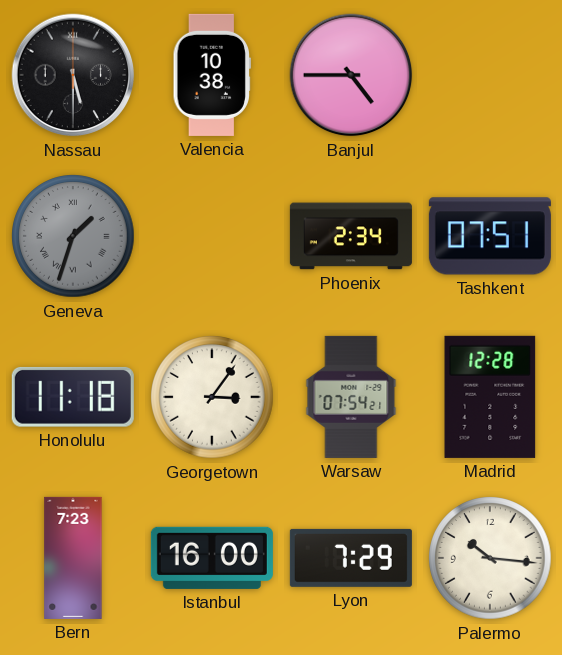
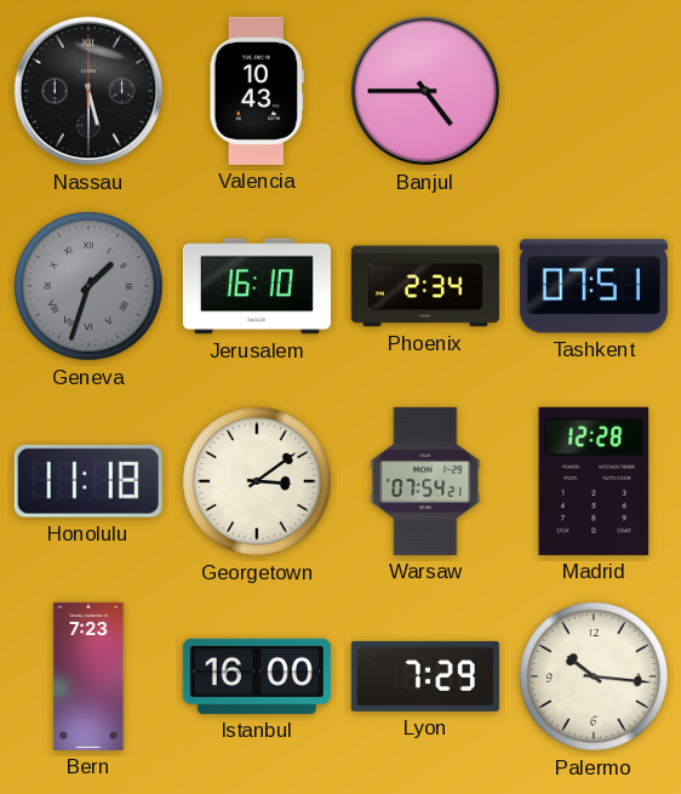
Valencia: 10:38 -> 10:43
Jerusalem: none -> 16:10
Georgetown: 3:06 -> 3:09
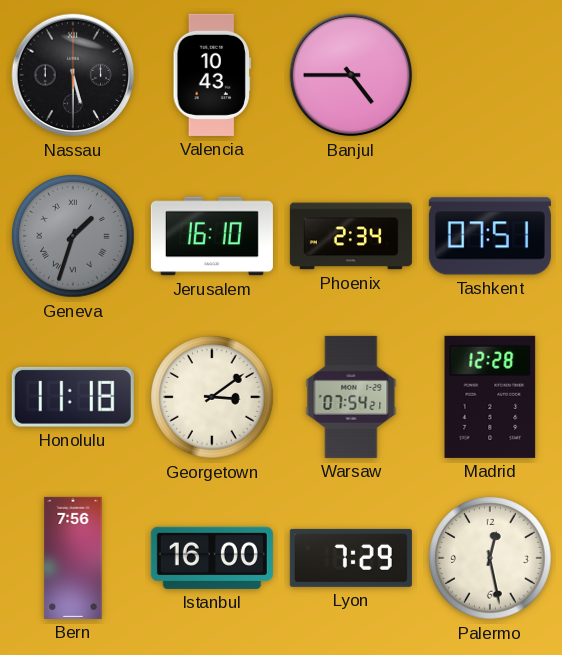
Bern: 7:23 -> 7:56
Palermo: 10:16 -> 12:28
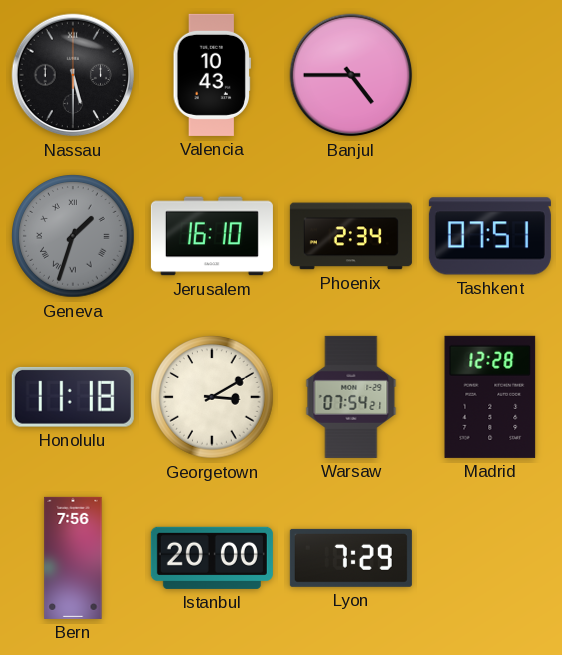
Georgetown: 3:09 -> 3:10
Istanbul: 16:00 -> 20:00
Palermo: 12:28 -> none
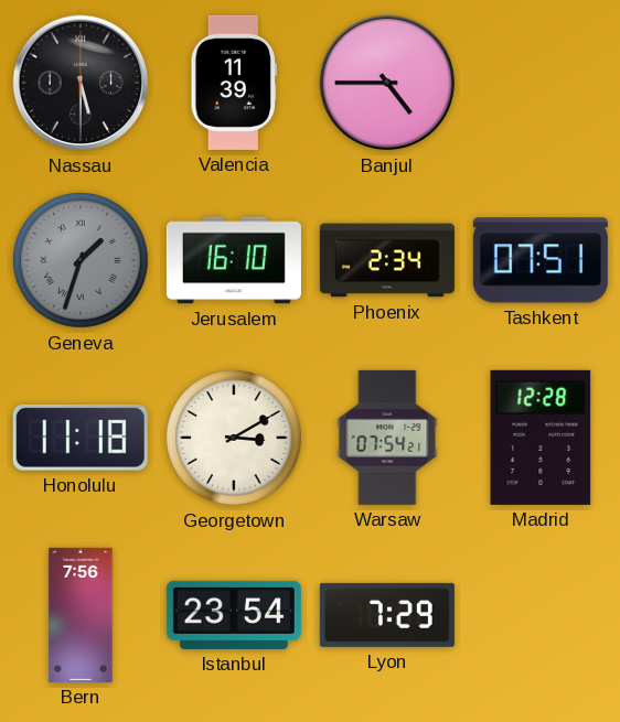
Valencia: 10:43 -> 11:39
Istanbul: 20:00 -> 23:54
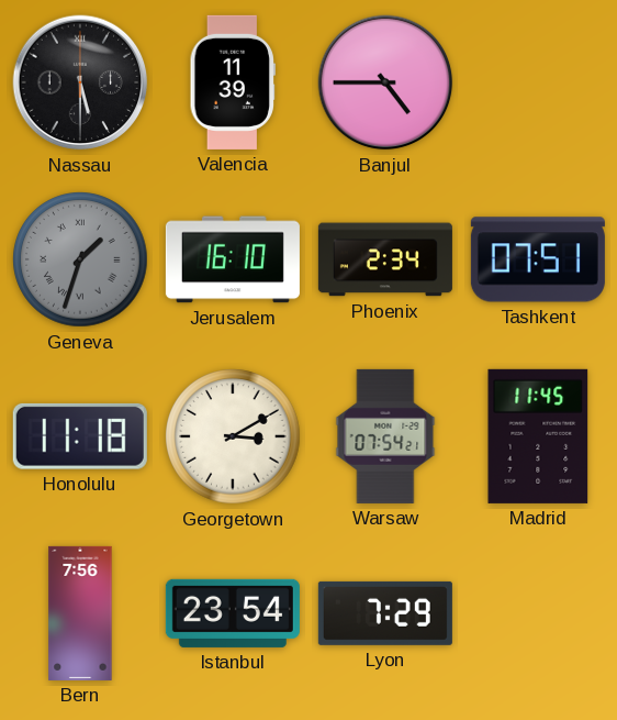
Madrid: 12:28 -> 11:45
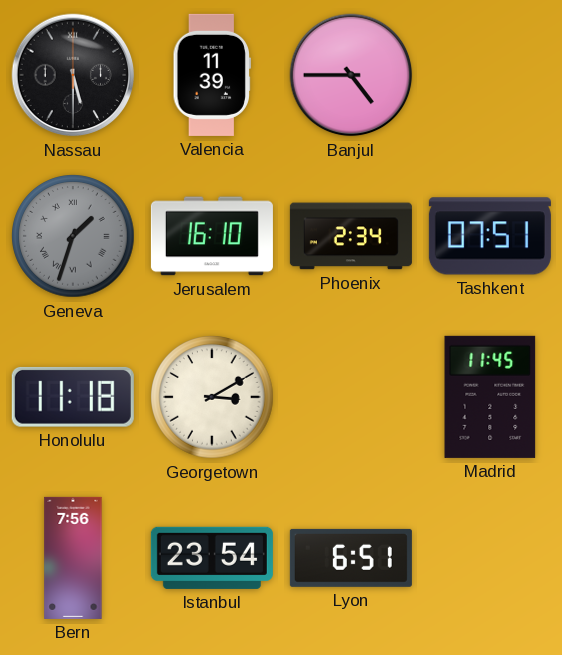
Warsaw: 07:54 -> none
Lyon: 7:29 -> 6:51
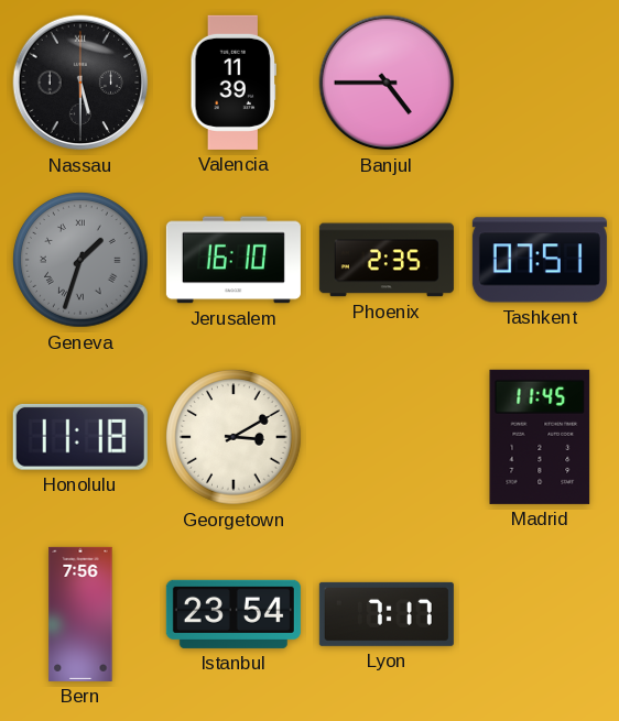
Phoenix: 2:34 -> 2:35
Lyon: 6:51 -> 7:17
